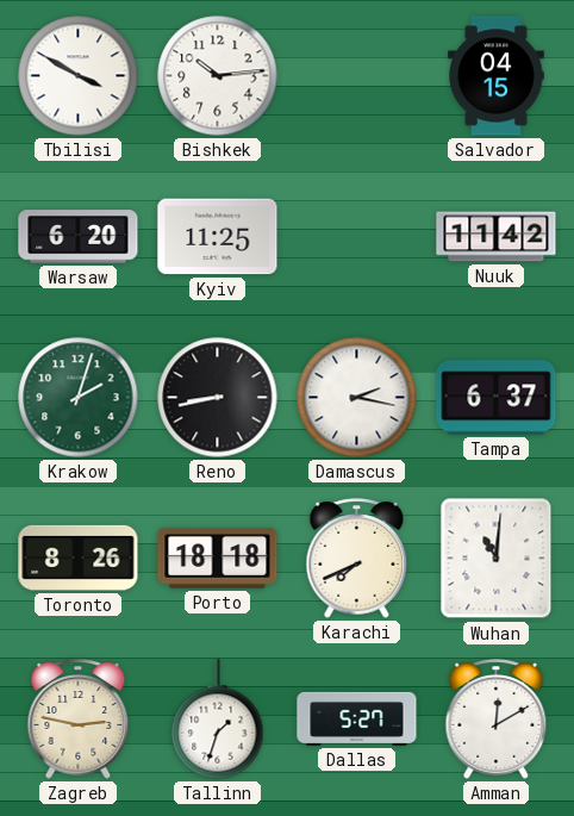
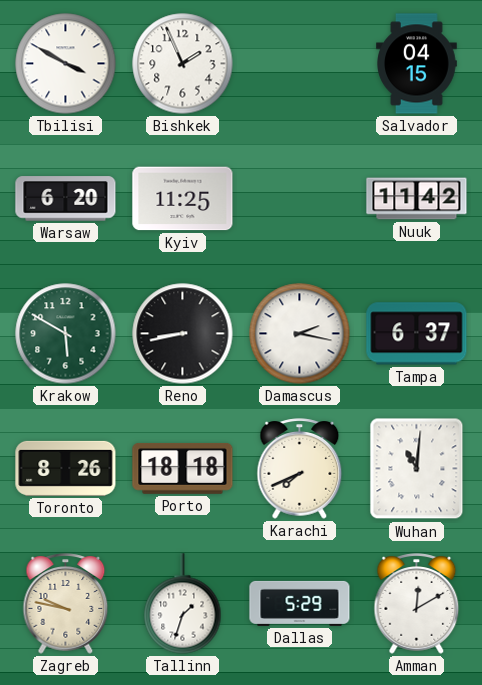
Bishkek: 10:14 -> 1:56
Krakow: 2:03 -> 5:50
Zagreb: 2:47 -> 9:47
Dallas: 5:27 -> 5:29
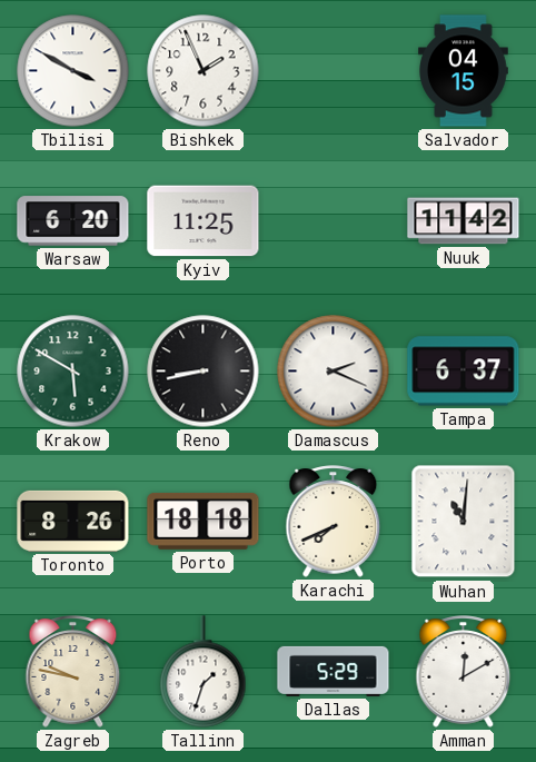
Damascus: 2:17 -> 2:19
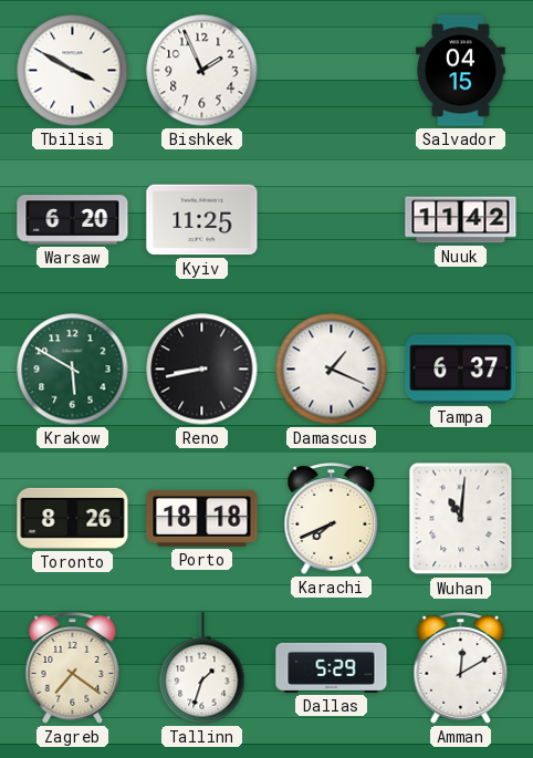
Damascus: 2:19 -> 1:19
Zagreb: 9:47 -> 7:21
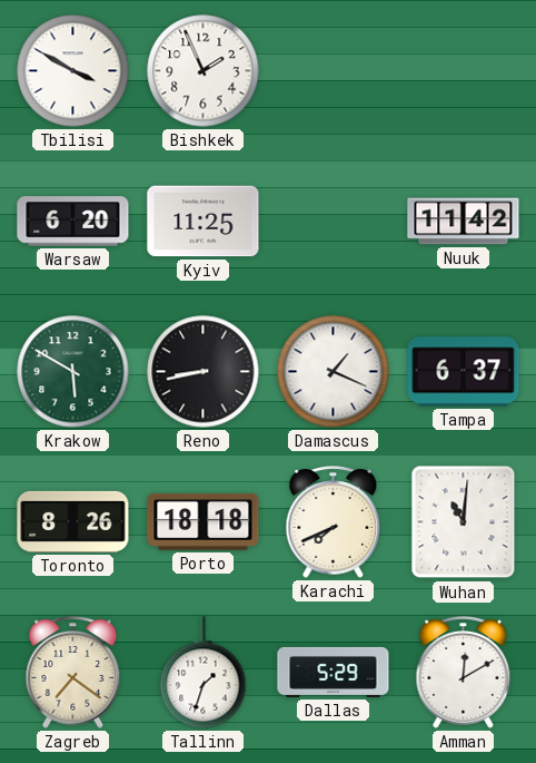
Salvador: 04:15 -> none
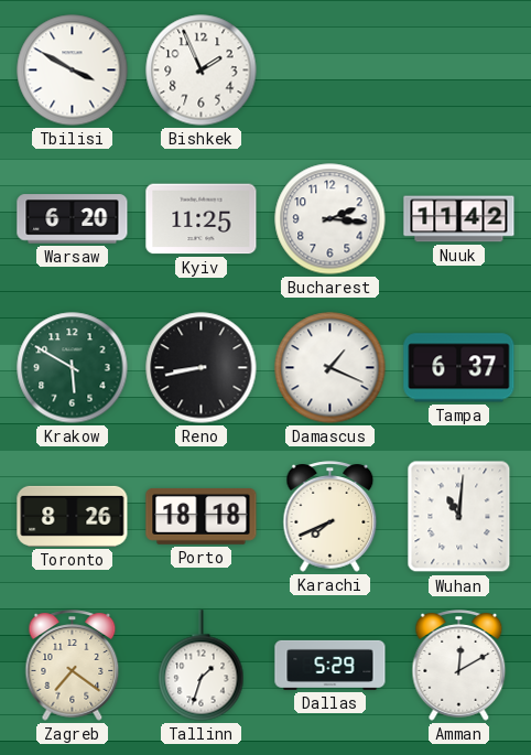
Bucharest: none -> 2:16
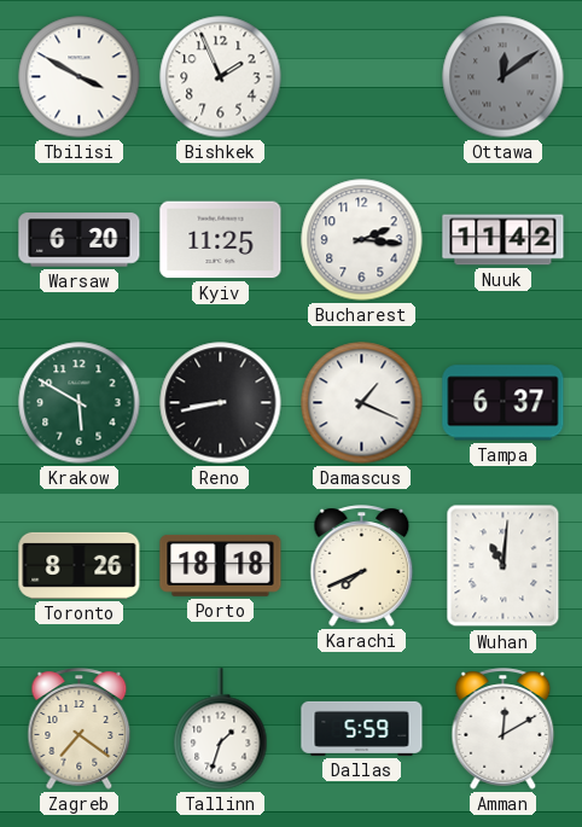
Ottawa: none -> 12:09
Dallas: 5:29 -> 5:59
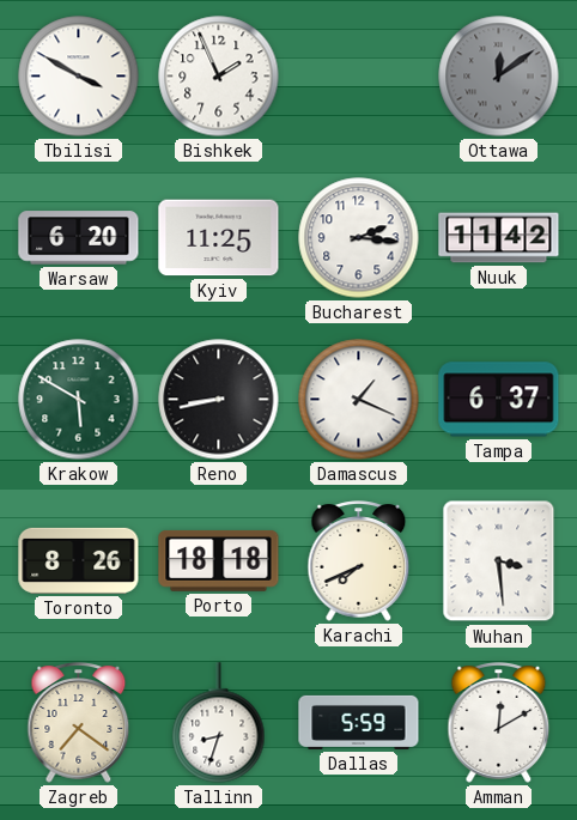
Wuhan: 11:01 -> 3:29
Tallinn: 1:33 -> 8:33
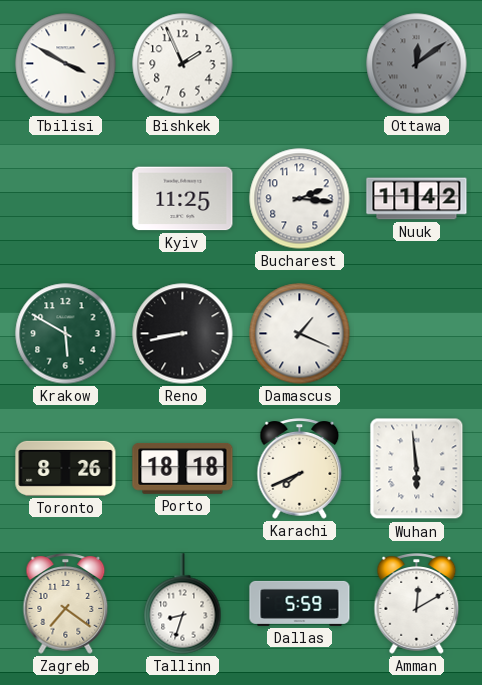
Warsaw: 6:20 -> none
Tampa: 6:37 -> none
Wuhan: 3:29 -> 5:59
